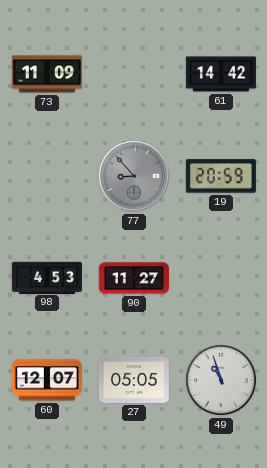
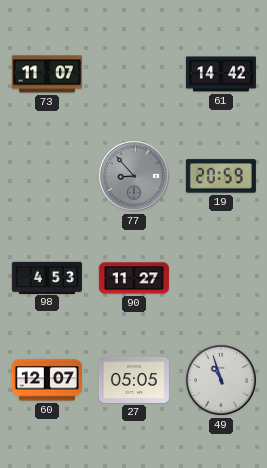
73: 11:09 -> 11:07
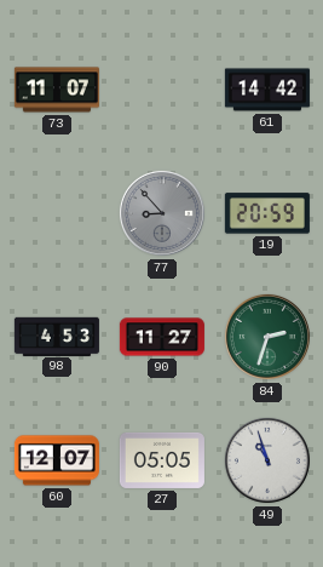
84: none -> 2:33
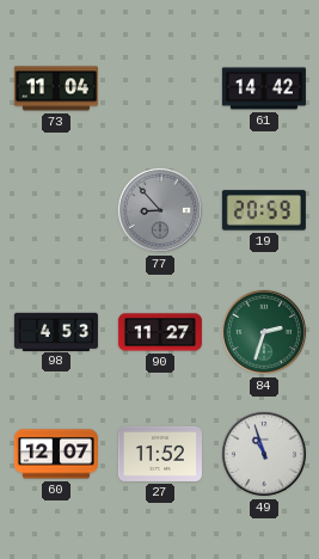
73: 11:07 -> 11:04
27: 05:05 -> 11:52
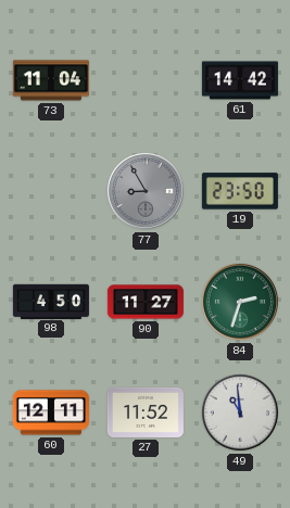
77: 8:53 -> 8:55
19: 20:59 -> 23:50
98: 4:53 -> 4:50
60: 12:07 -> 12:11
49: 10:57 -> 10:59
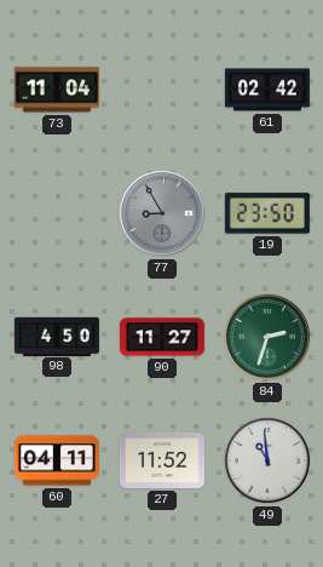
61: 14:42 -> 02:42
60: 12:11 -> 04:11
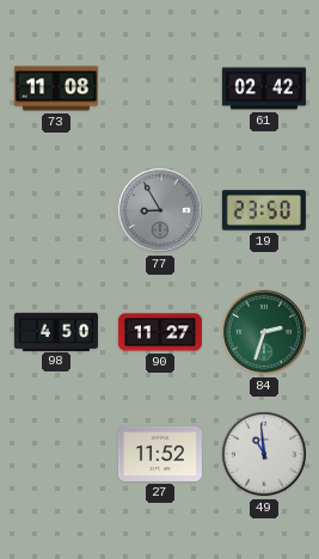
73: 11:04 -> 11:08
60: 04:11 -> none
